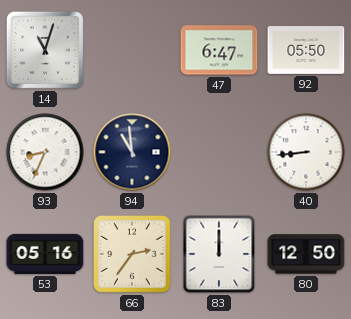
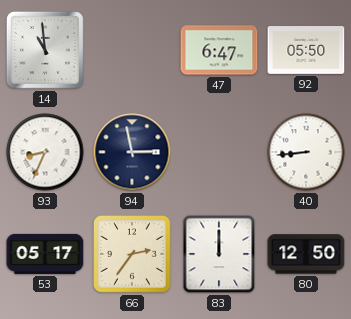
14: 11:03 -> 10:59
94: 10:59 -> 2:58
53: 05:16 -> 05:17
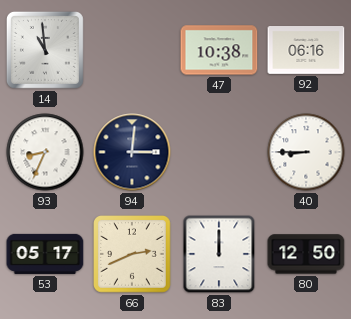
47: 6:47 -> 10:38
92: 05:50 -> 06:16
94: 2:58 -> 3:01
40: 8:44 -> 8:45
66: 2:36 -> 2:41
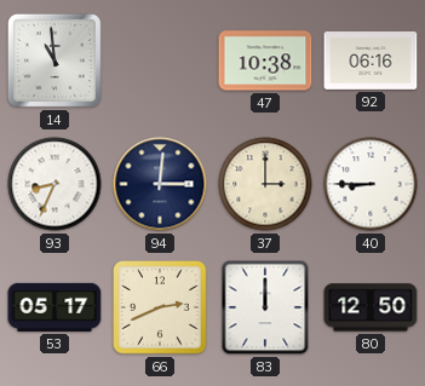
37: none -> 3:00
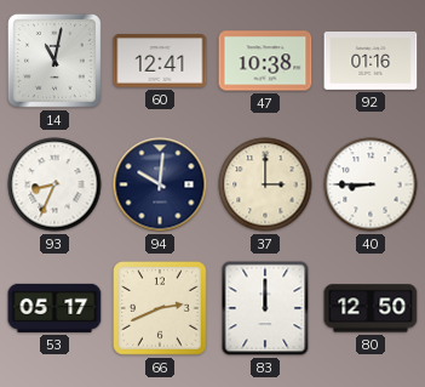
14: 10:59 -> 11:02
60: none -> 12:41
92: 06:16 -> 01:16
94: 3:01 -> 10:01
